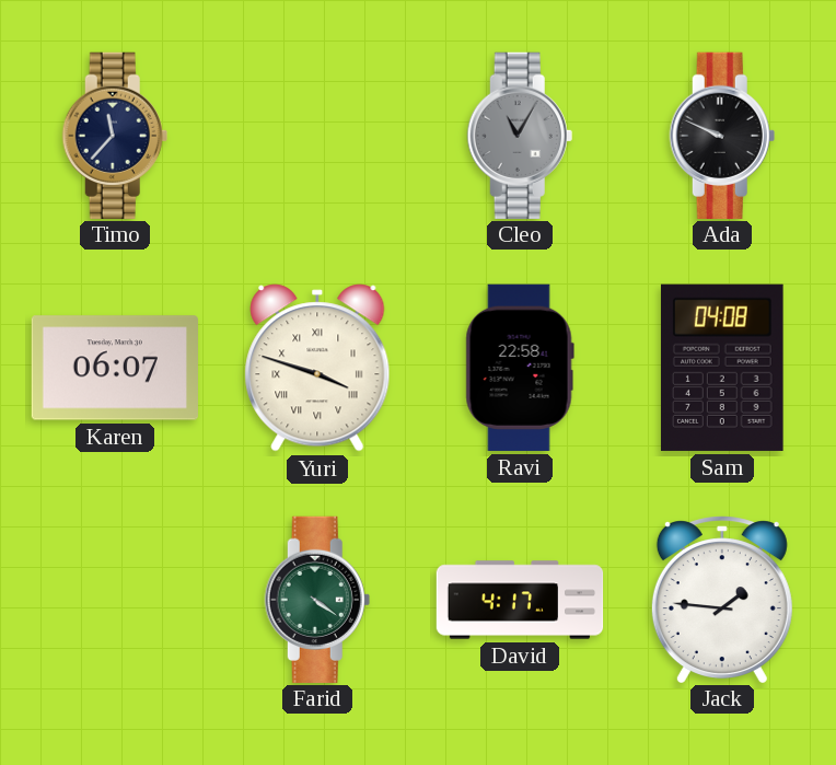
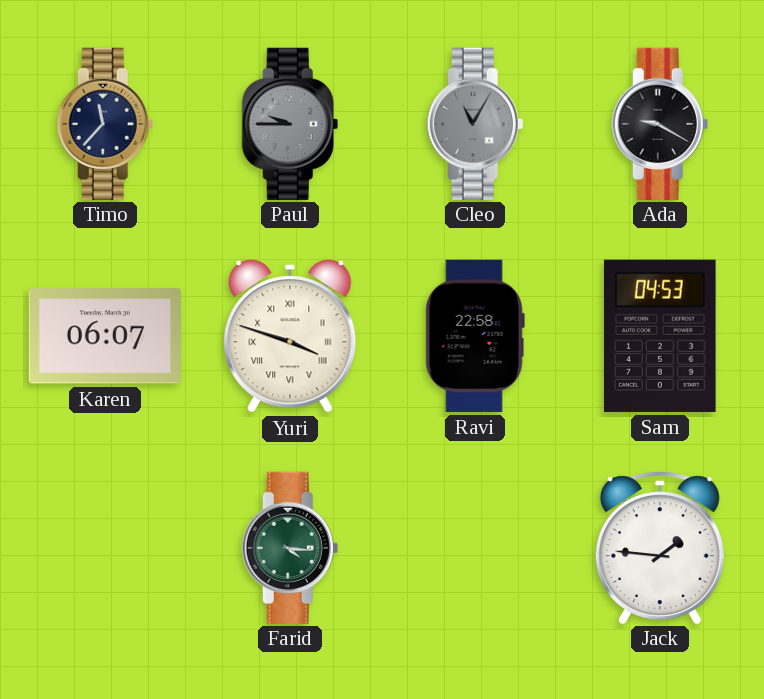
Paul: none -> 9:45
Ada: 9:49 -> 9:20
Sam: 04:08 -> 04:53
Farid: 4:21 -> 4:16
David: 4:17 -> none
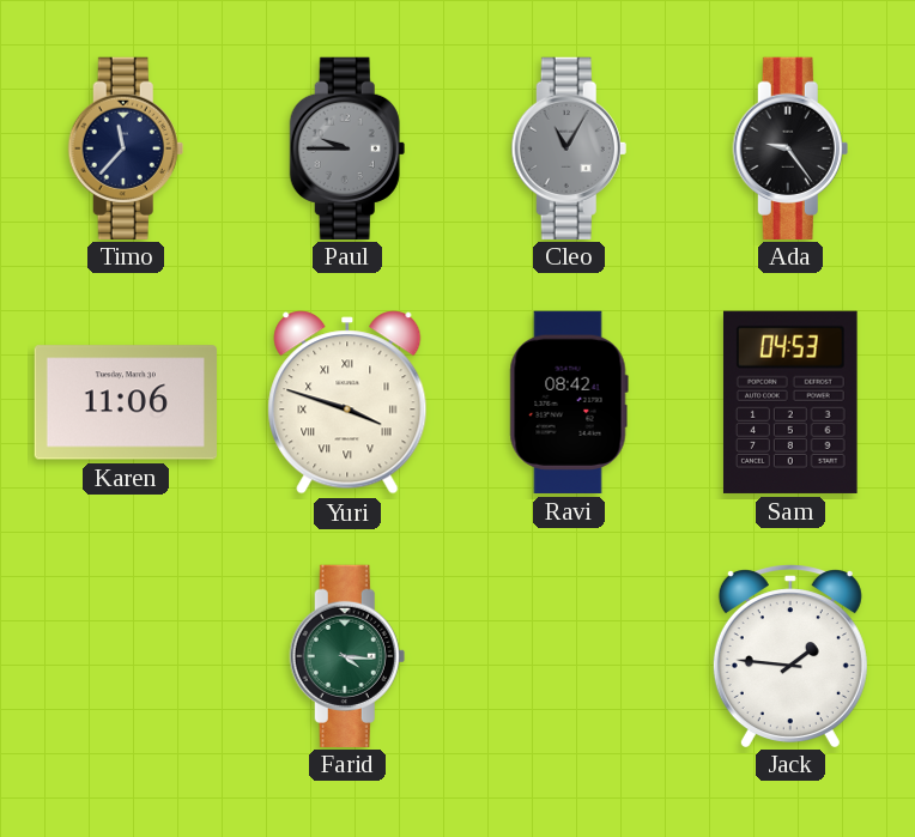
Ada: 9:20 -> 9:24
Karen: 06:07 -> 11:06
Ravi: 22:58 -> 08:42
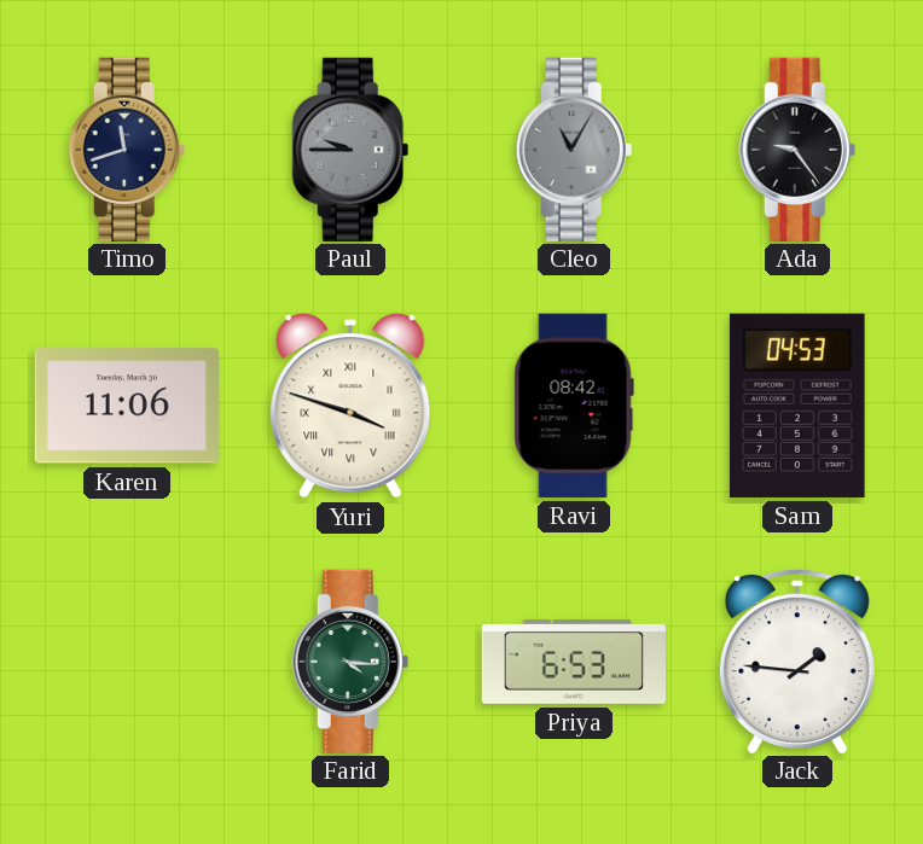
Timo: 11:37 -> 11:42
Priya: none -> 6:53
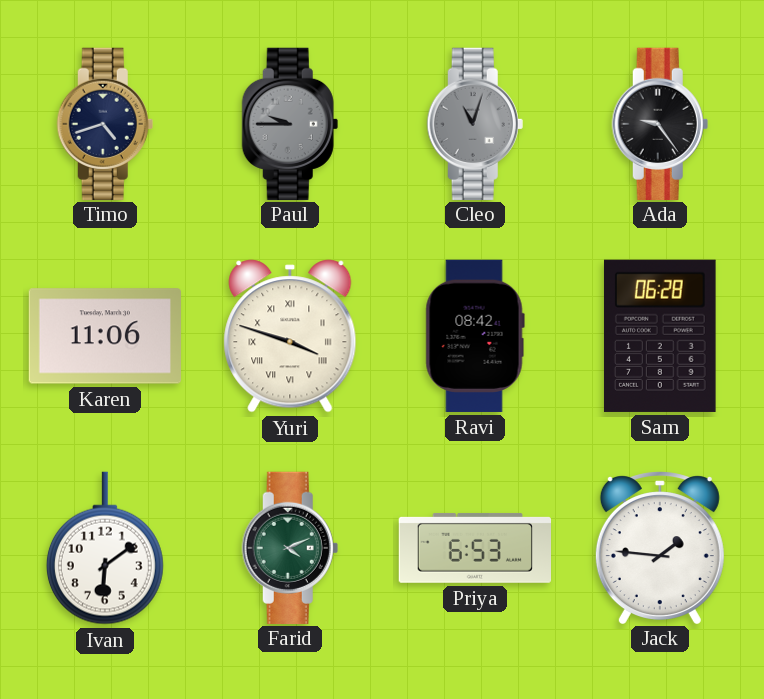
Timo: 11:42 -> 4:42
Cleo: 11:05 -> 11:03
Sam: 04:53 -> 06:28
Ivan: none -> 6:09
Farid: 4:16 -> 4:11
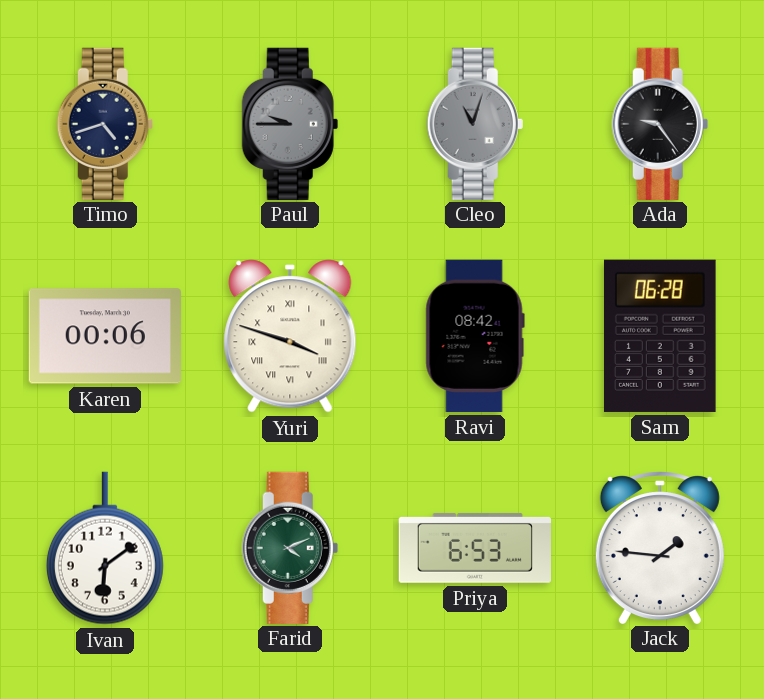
Karen: 11:06 -> 00:06
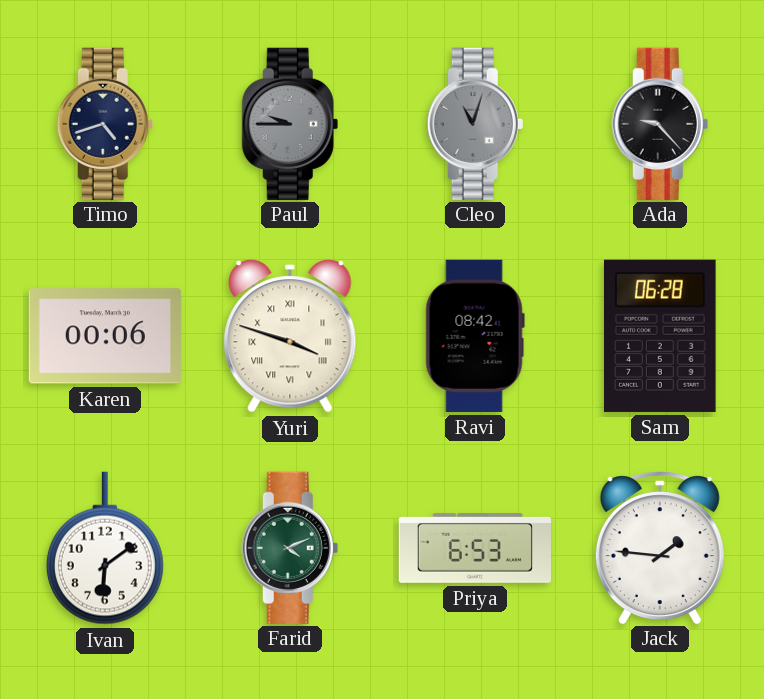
Ada: 9:24 -> 9:23
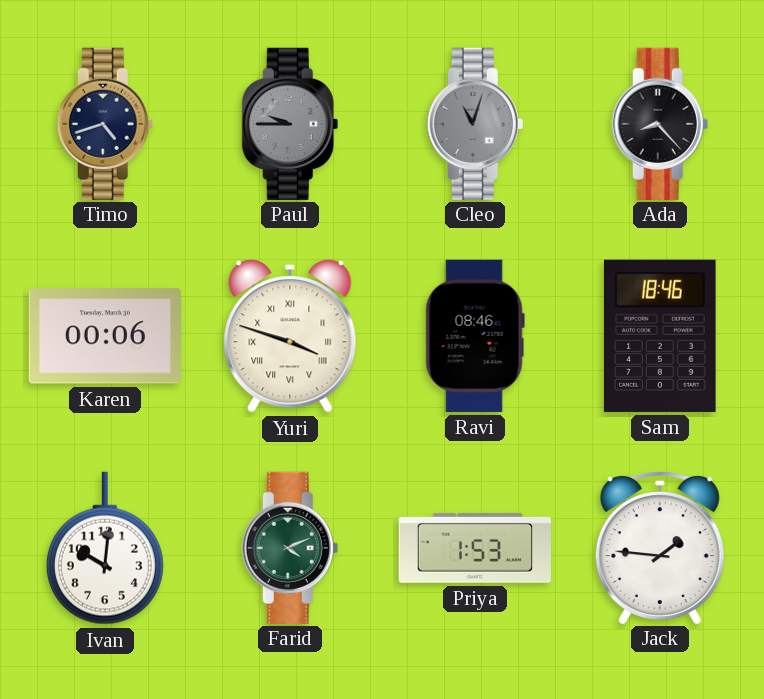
Ada: 9:23 -> 8:23
Ravi: 08:42 -> 08:46
Sam: 06:28 -> 18:46
Ivan: 6:09 -> 10:01
Priya: 6:53 -> 1:53
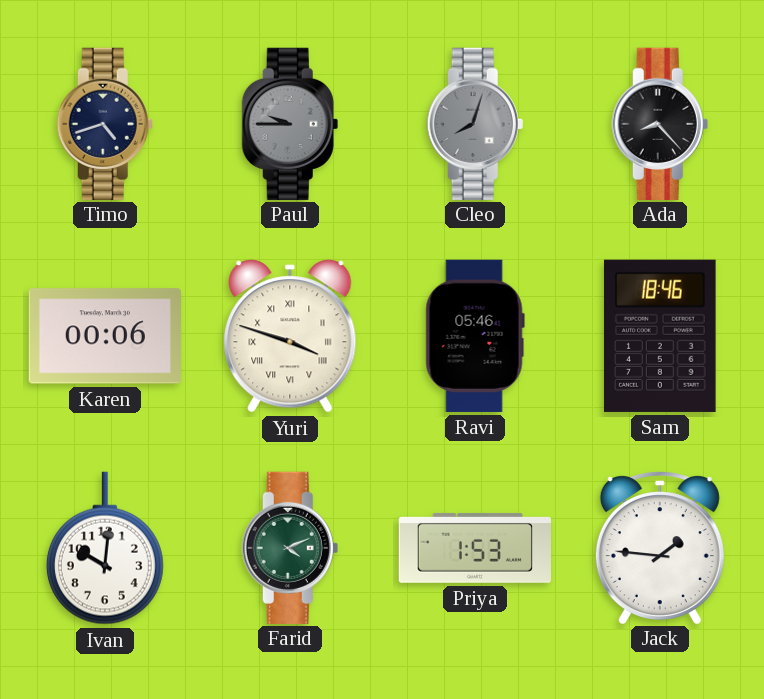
Cleo: 11:03 -> 8:03
Ravi: 08:46 -> 05:46
